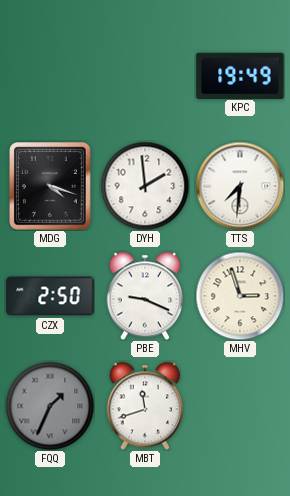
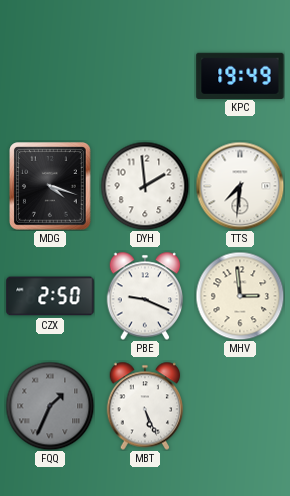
MHV: 2:57 -> 2:59
MBT: 11:42 -> 5:26
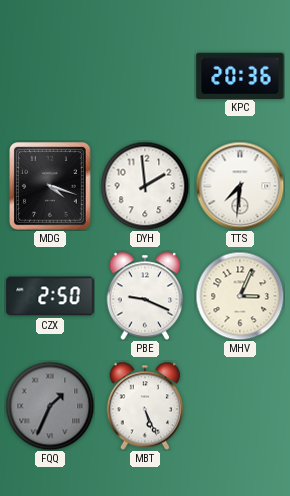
KPC: 19:49 -> 20:36
MHV: 2:59 -> 3:04
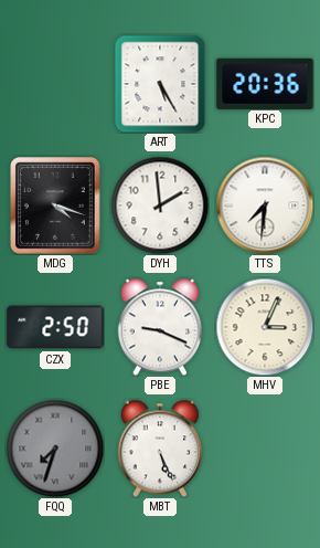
ART: none -> 5:25
FQQ: 1:34 -> 7:33
